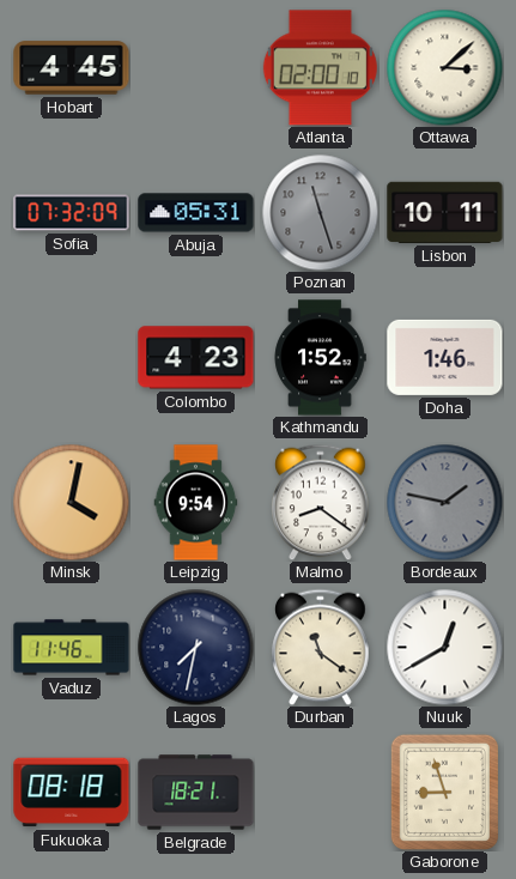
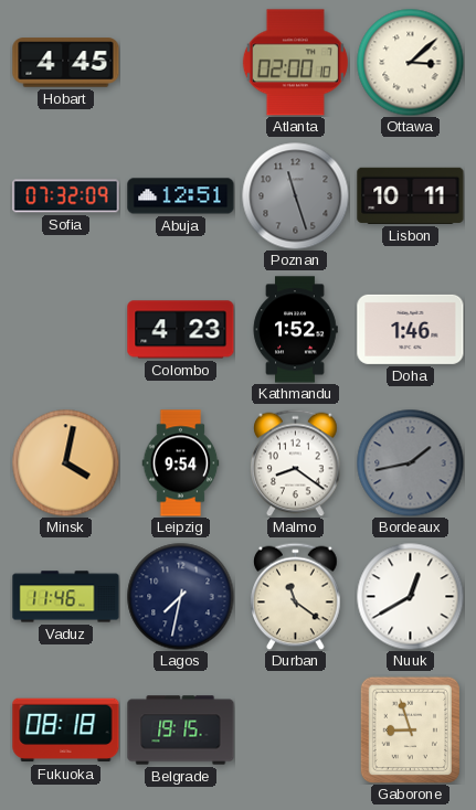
Abuja: 05:31 -> 12:51
Bordeaux: 1:47 -> 1:43
Belgrade: 18:21 -> 19:15
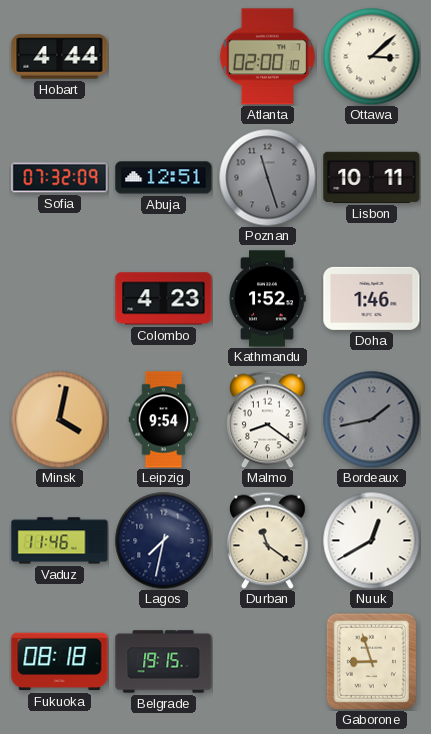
Hobart: 4:45 -> 4:44
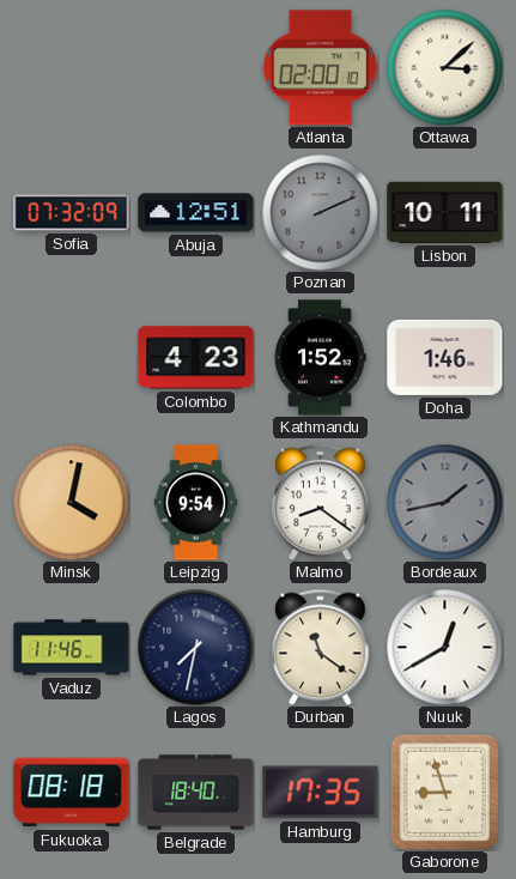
Hobart: 4:44 -> none
Poznan: 11:27 -> 2:11
Belgrade: 19:15 -> 18:40
Hamburg: none -> 17:35
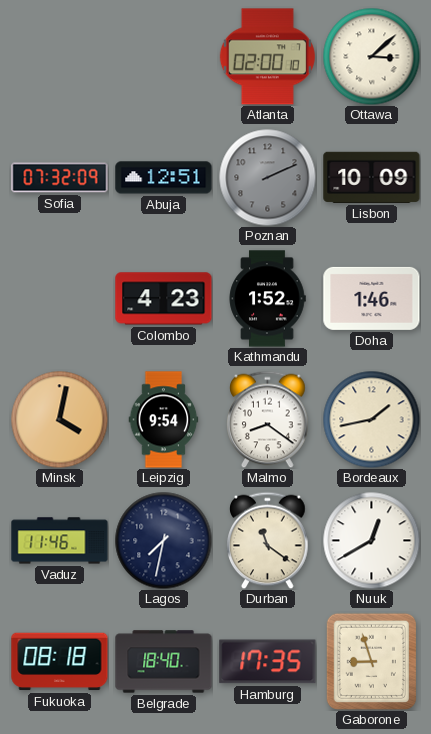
Lisbon: 10:11 -> 10:09
Bordeaux dial: grey -> cream
